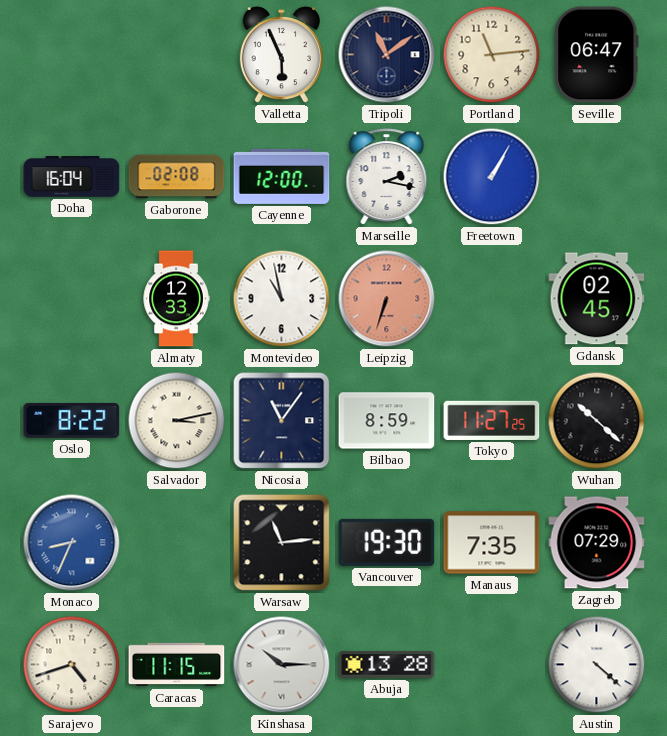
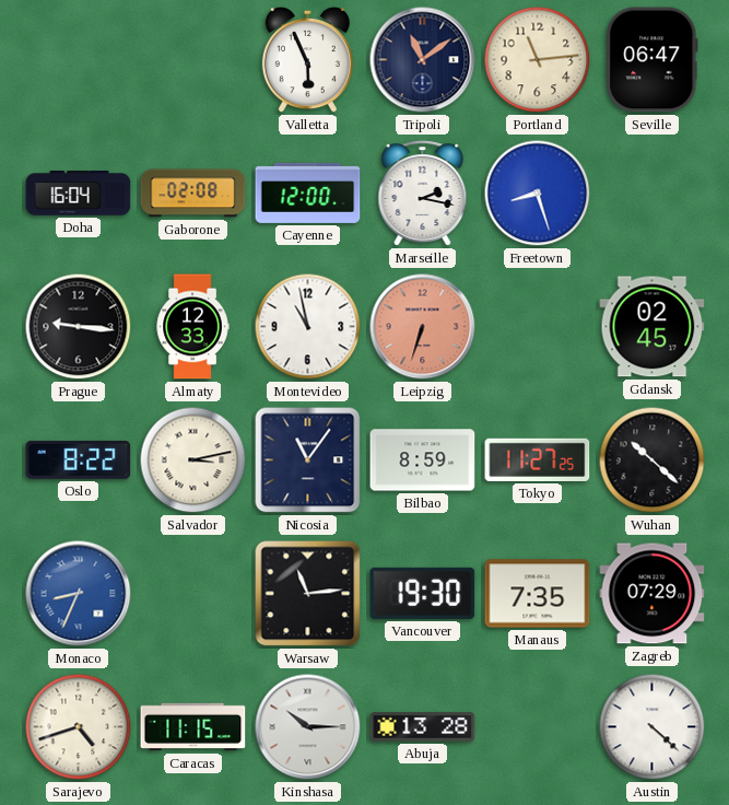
Freetown: 1:05 -> 8:27
Prague: none -> 9:16
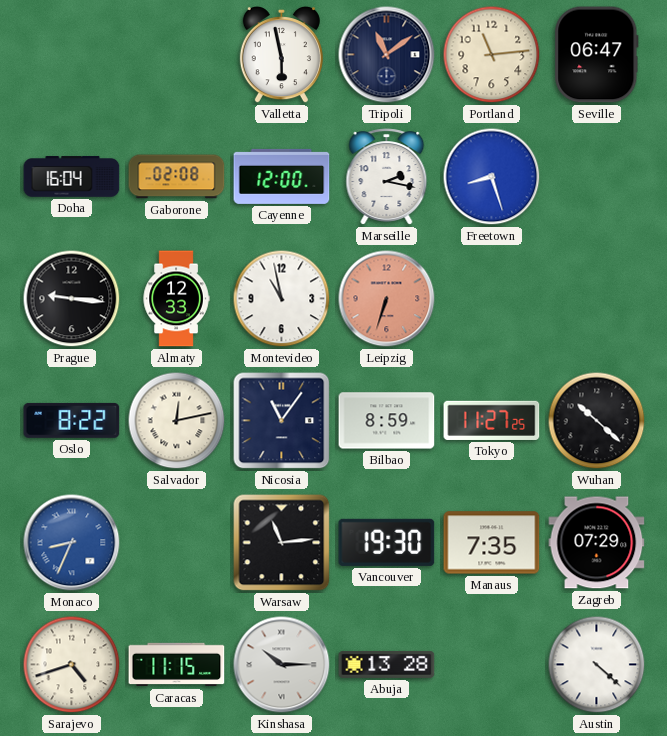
Valletta: 5:56 -> 5:58
Gdansk: 02:45 -> none
Salvador: 3:13 -> 12:13
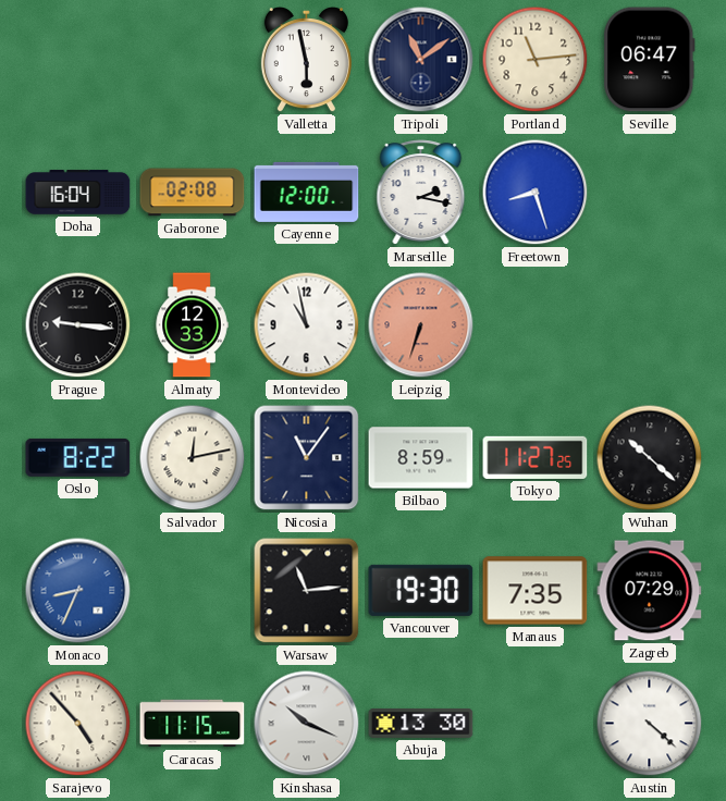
Sarajevo: 4:42 -> 4:53
Kinshasa: 10:15 -> 10:19
Abuja: 13:28 -> 13:30
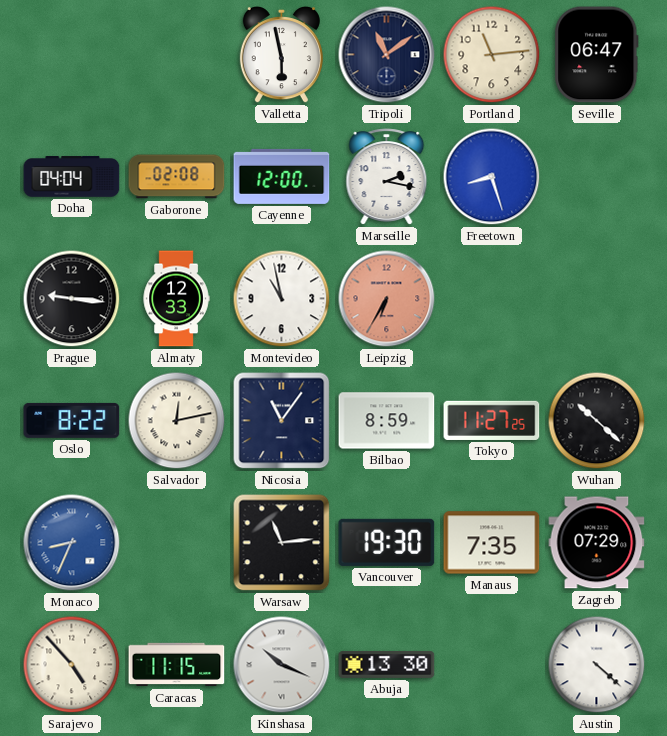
Doha: 16:04 -> 04:04
Leipzig: 6:33 -> 6:35
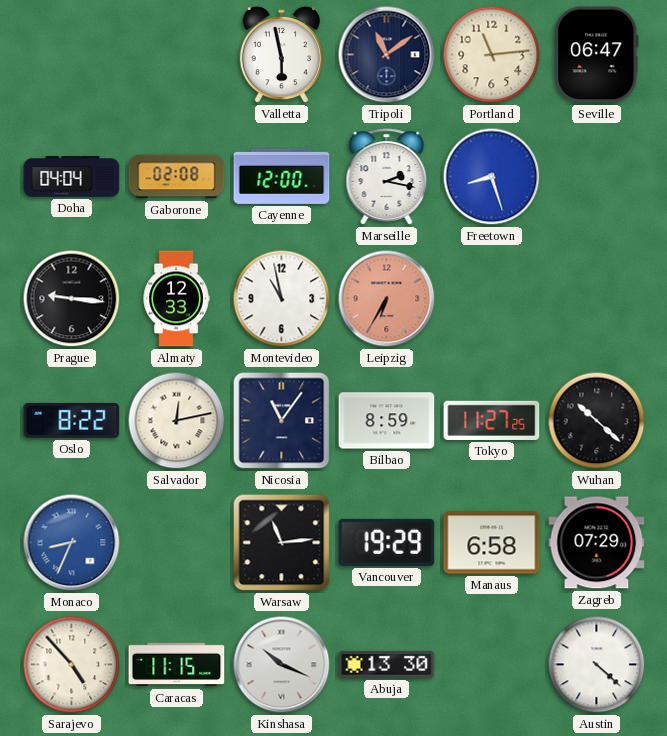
Vancouver: 19:30 -> 19:29
Manaus: 7:35 -> 6:58
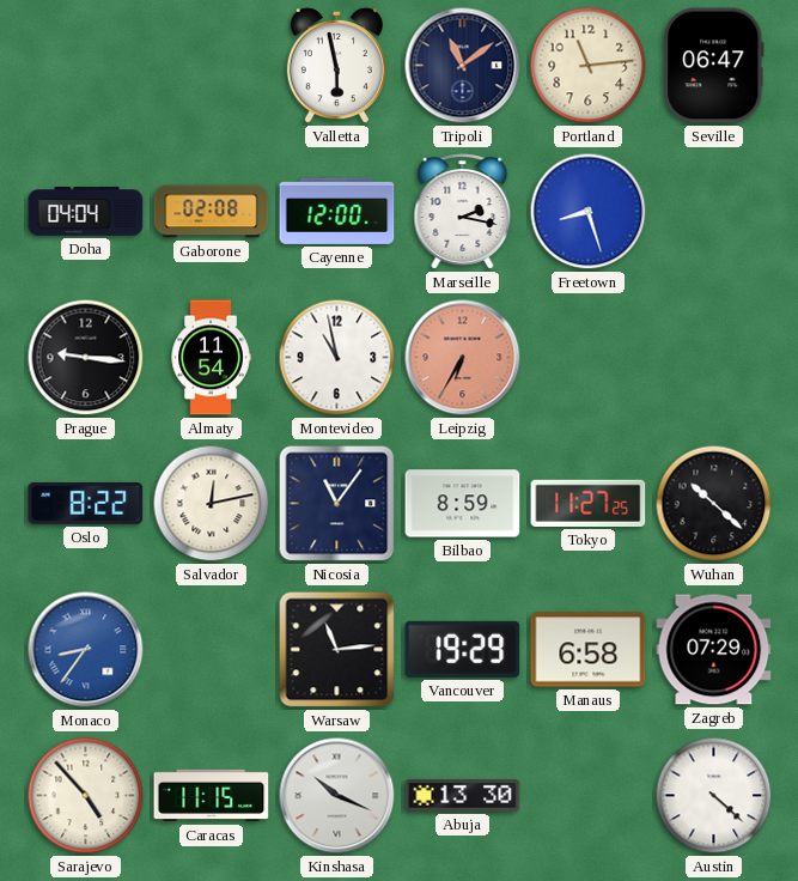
Almaty: 12:33 -> 11:54
Monaco: 8:34 -> 8:36
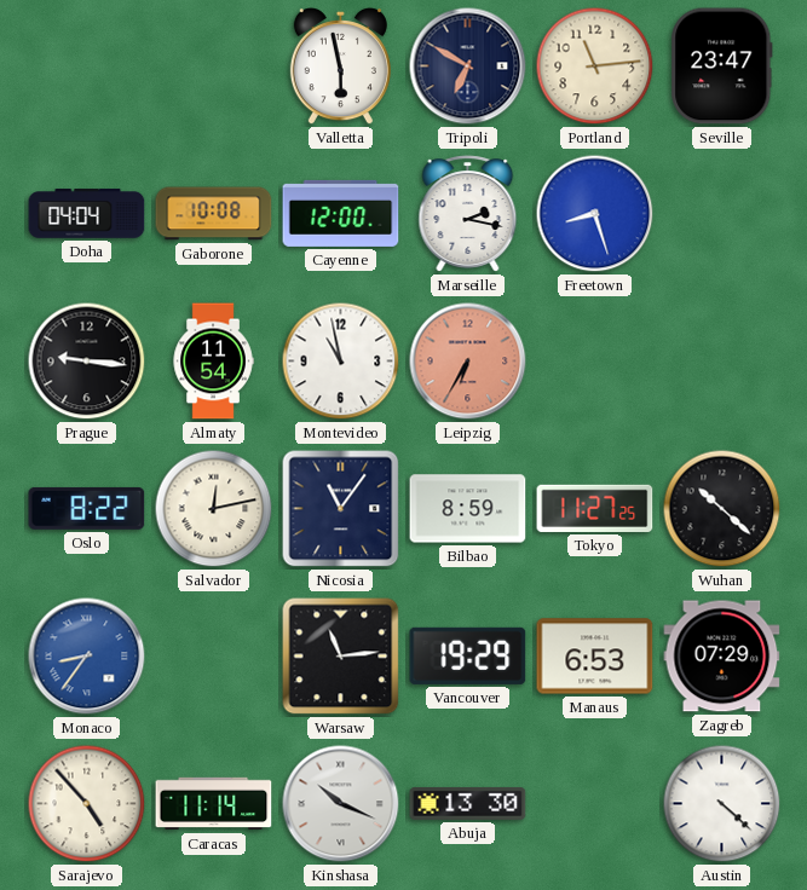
Tripoli: 11:09 -> 6:50
Seville: 06:47 -> 23:47
Gaborone: 02:08 -> 10:08
Manaus: 6:58 -> 6:53
Caracas: 11:15 -> 11:14
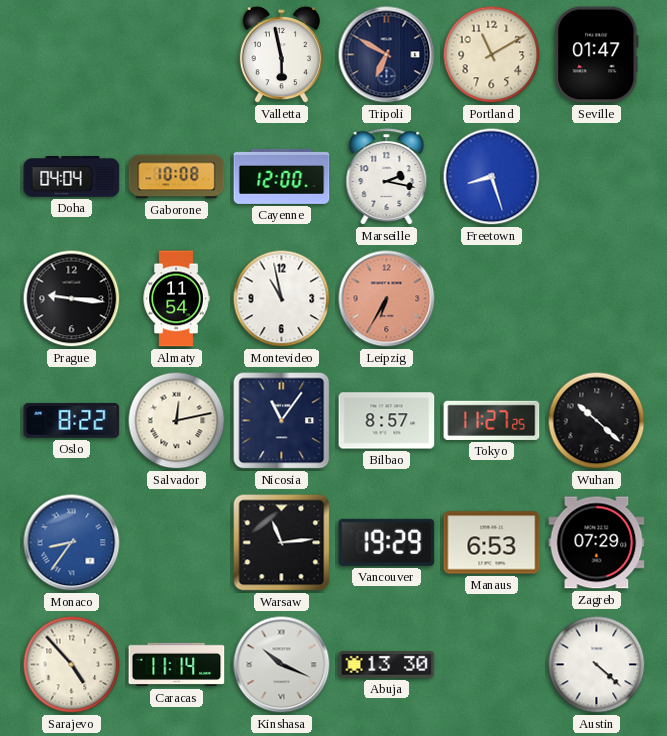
Portland: 11:14 -> 11:10
Seville: 23:47 -> 01:47
Bilbao: 8:59 -> 8:57
